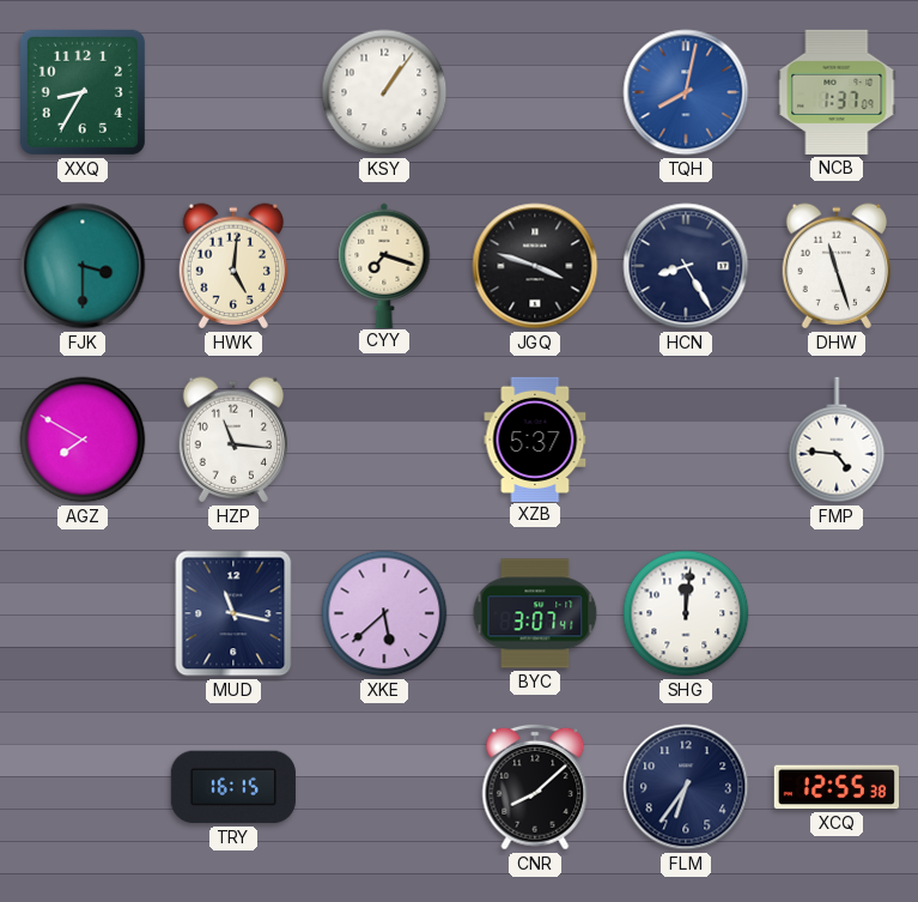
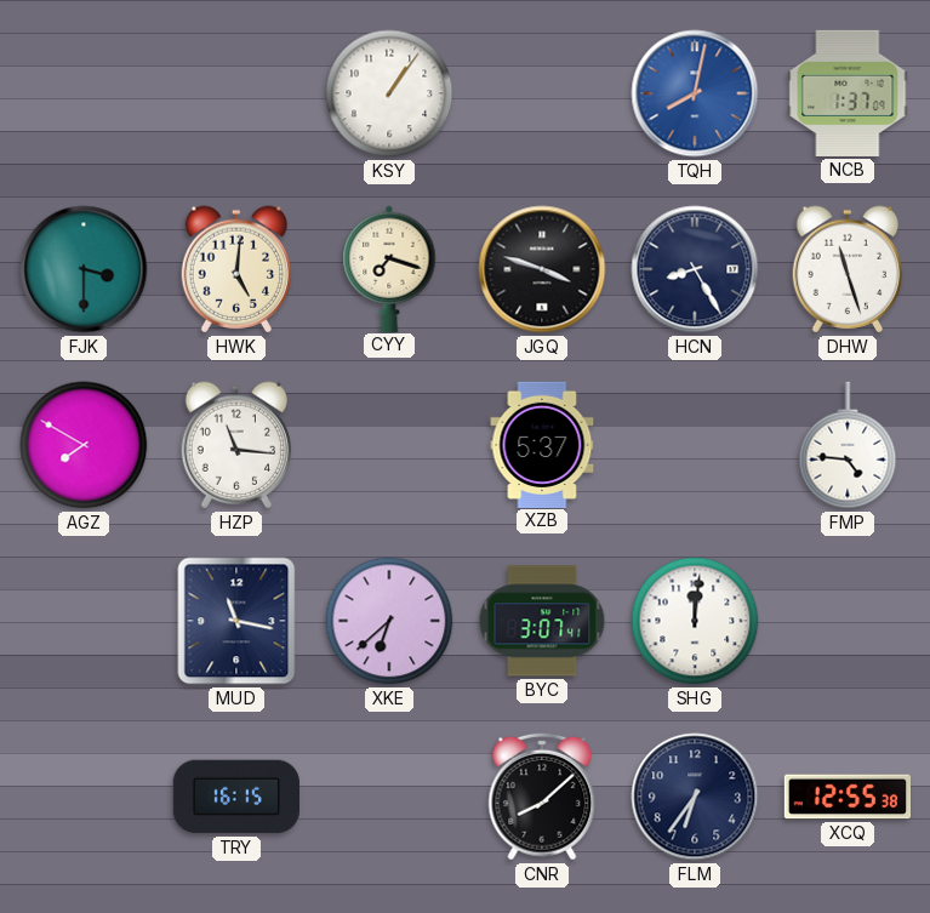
XXQ: 8:35 -> none
XKE: 5:38 -> 6:38
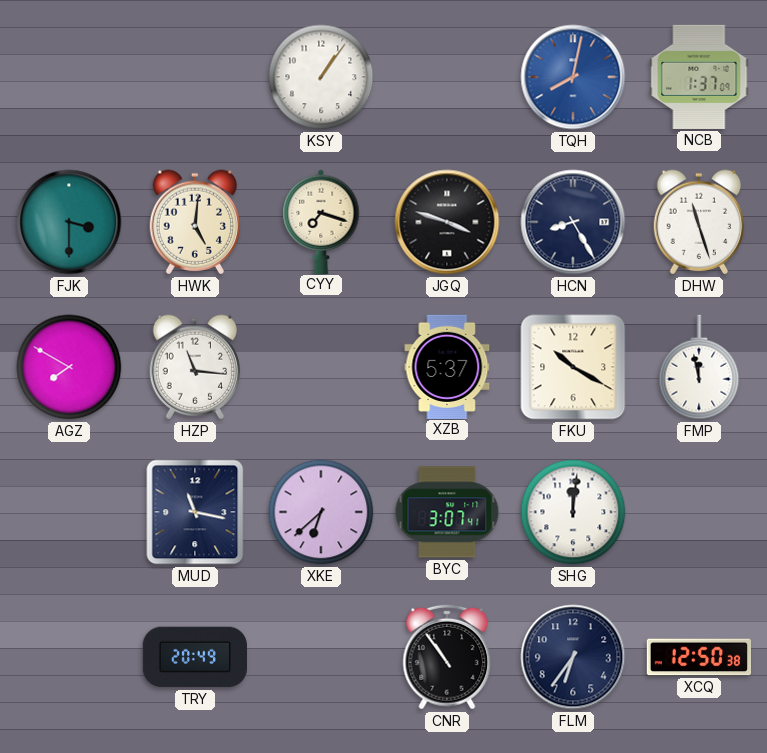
FKU: none -> 10:20
FMP: 4:46 -> 11:58
TRY: 16:15 -> 20:49
CNR: 8:08 -> 10:54
XCQ: 12:55 -> 12:50
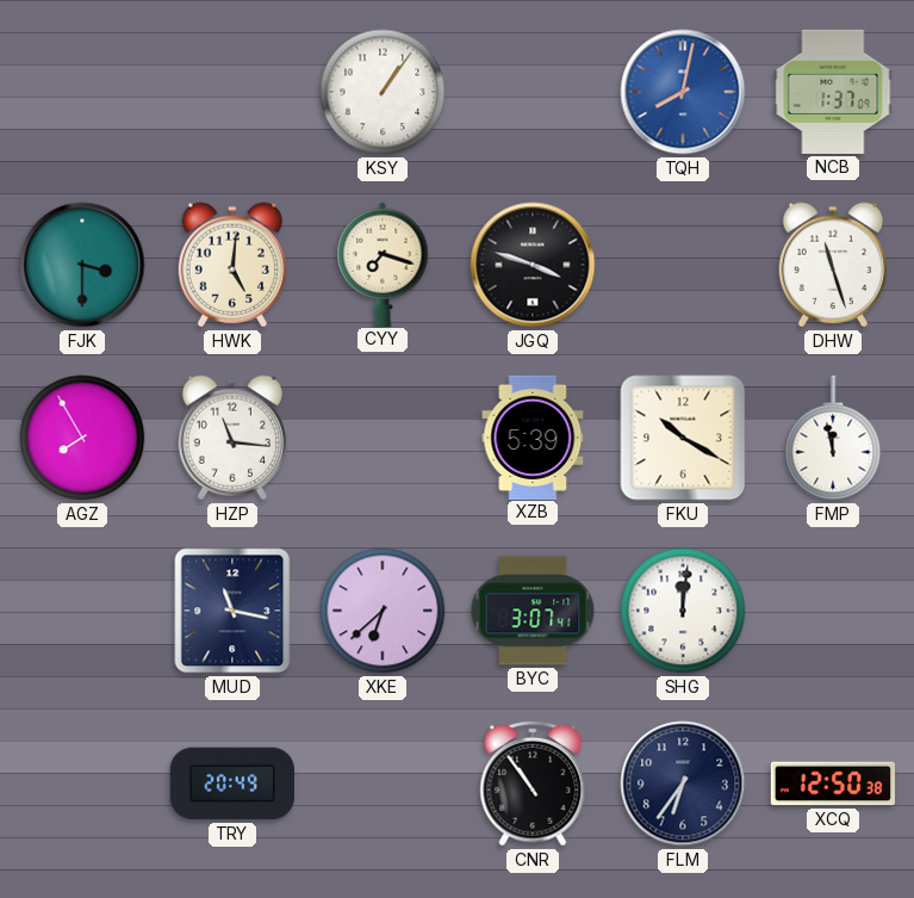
HCN: 8:25 -> none
AGZ: 7:50 -> 7:55
XZB: 5:37 -> 5:39
